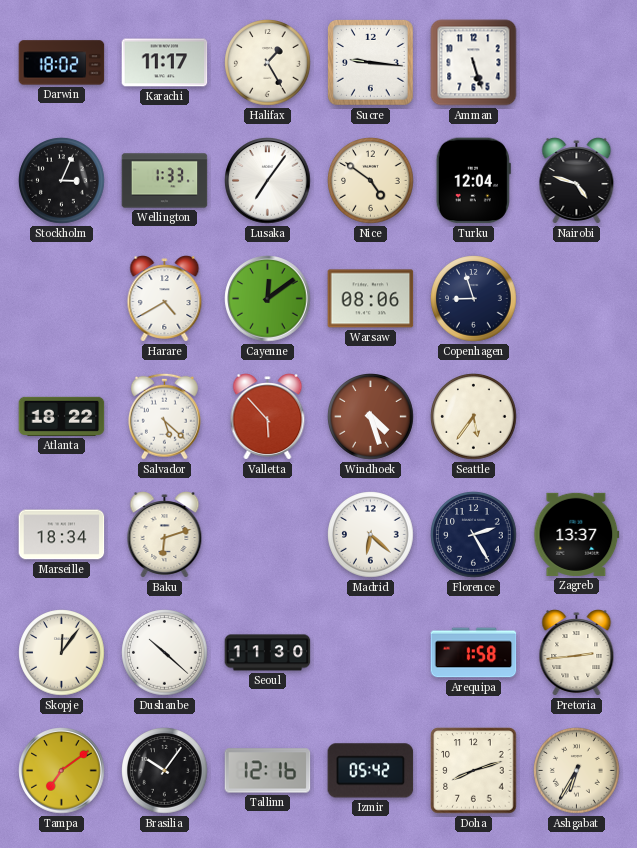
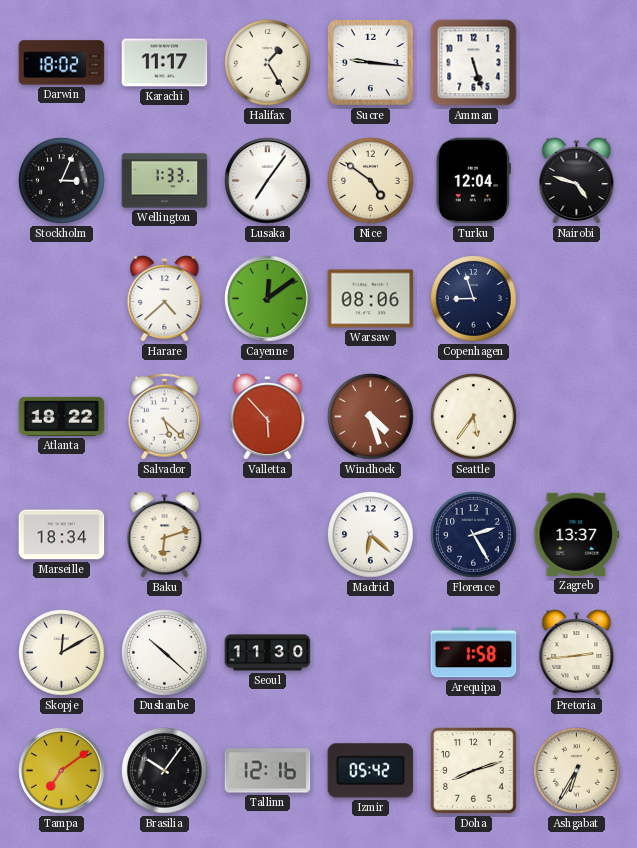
Harare: 4:40 -> 4:38
Skopje: 12:06 -> 12:10
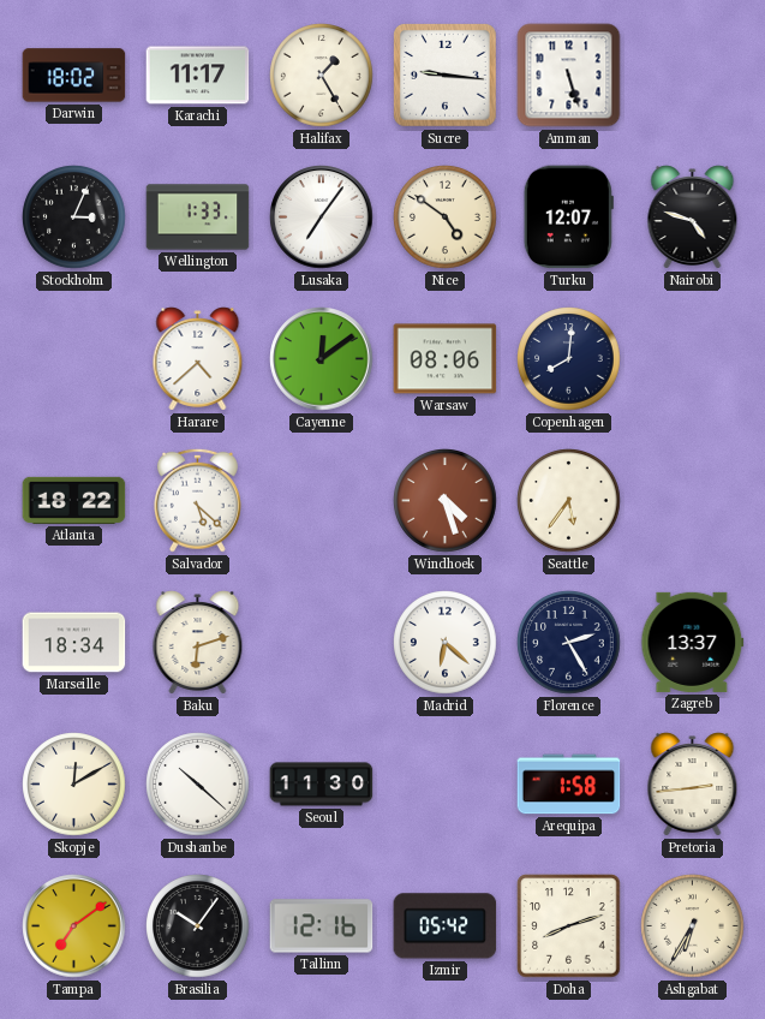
Turku: 12:04 -> 12:07
Copenhagen: 8:57 -> 8:01
Valletta: 5:53 -> none
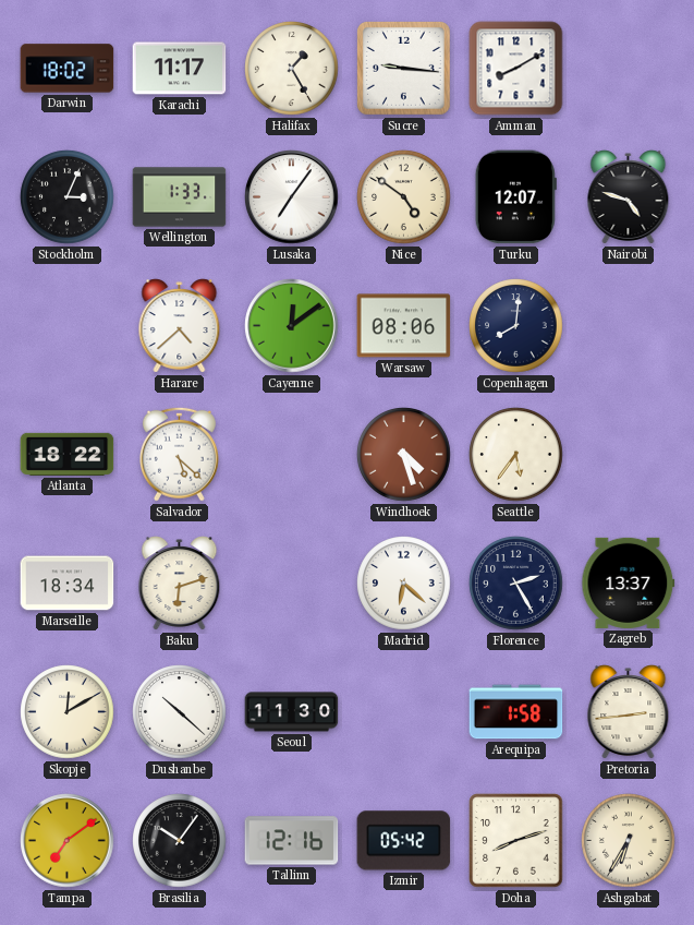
Amman: 5:27 -> 8:10
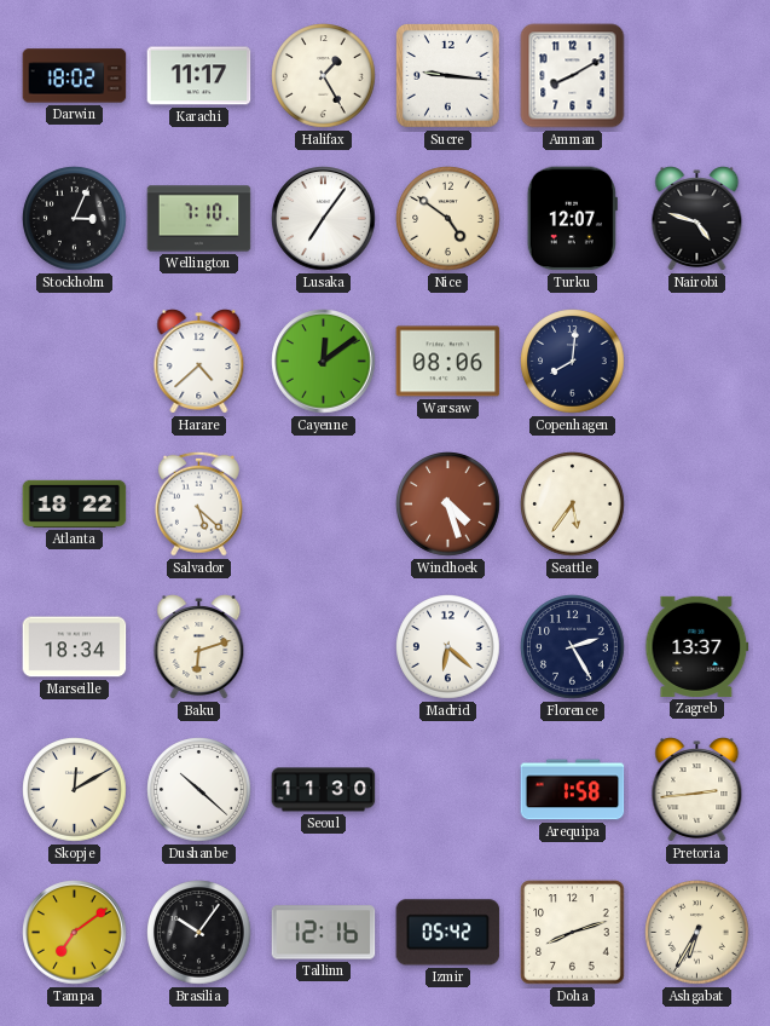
Wellington: 1:33 -> 7:10
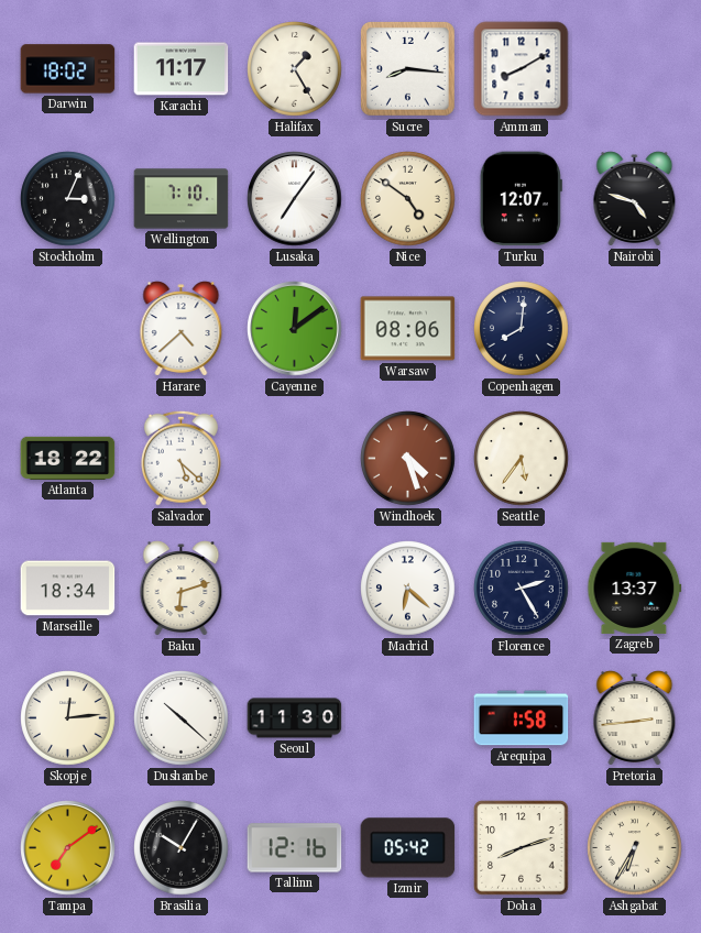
Sucre: 9:16 -> 8:16
Skopje: 12:10 -> 12:14
Brasilia: 10:06 -> 10:05
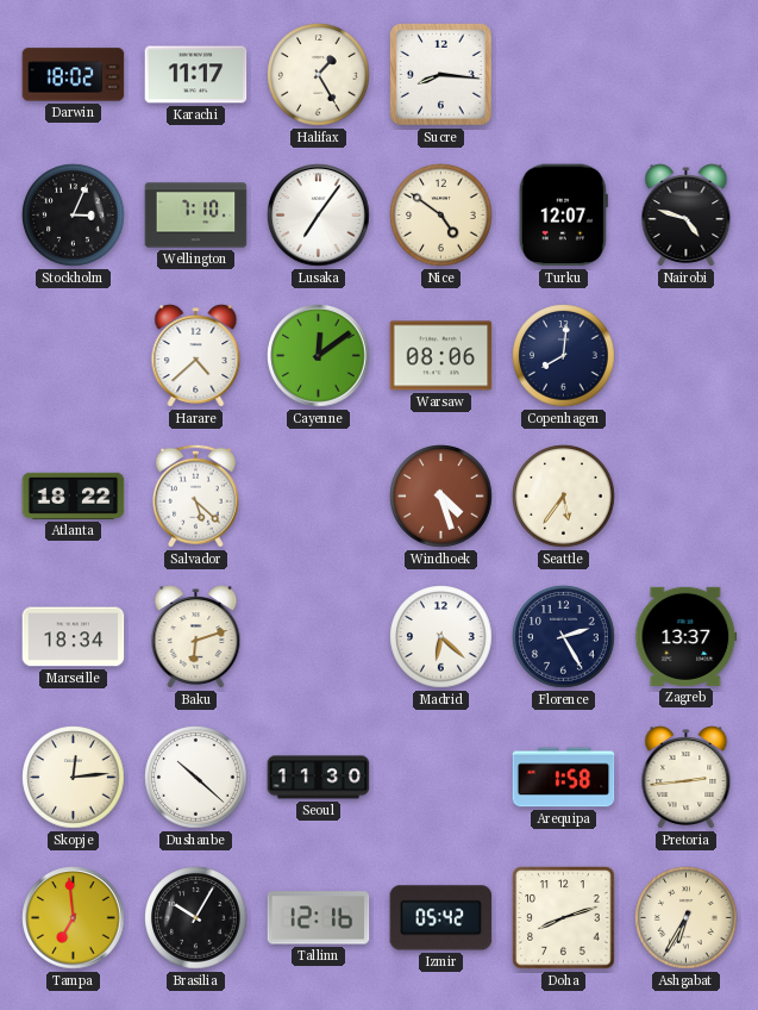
Amman: 8:10 -> none
Tampa: 7:09 -> 6:59
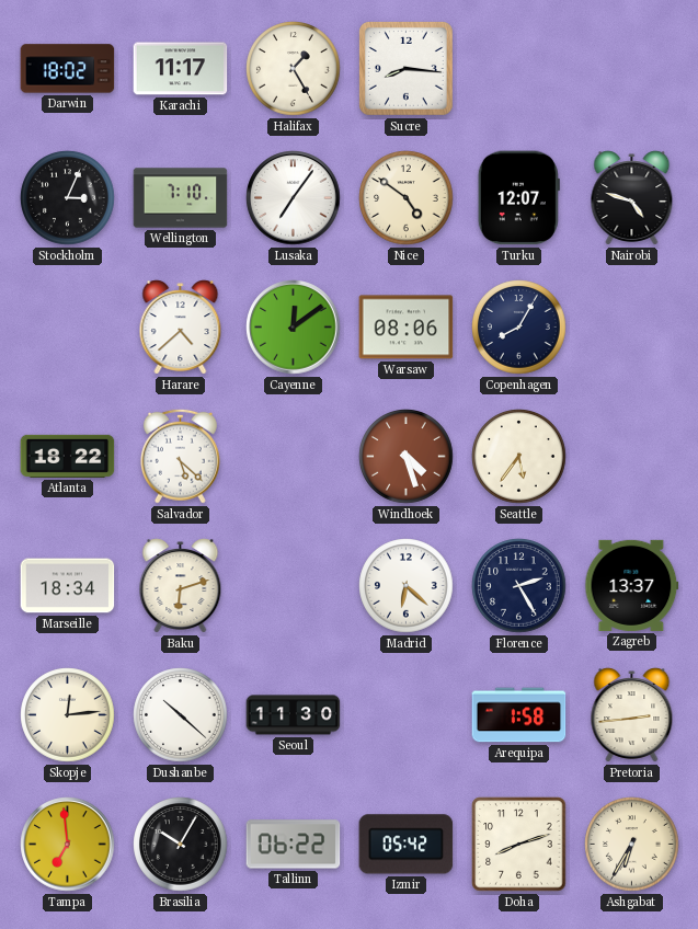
Copenhagen: 8:01 -> 8:05
Tallinn: 12:16 -> 06:22
